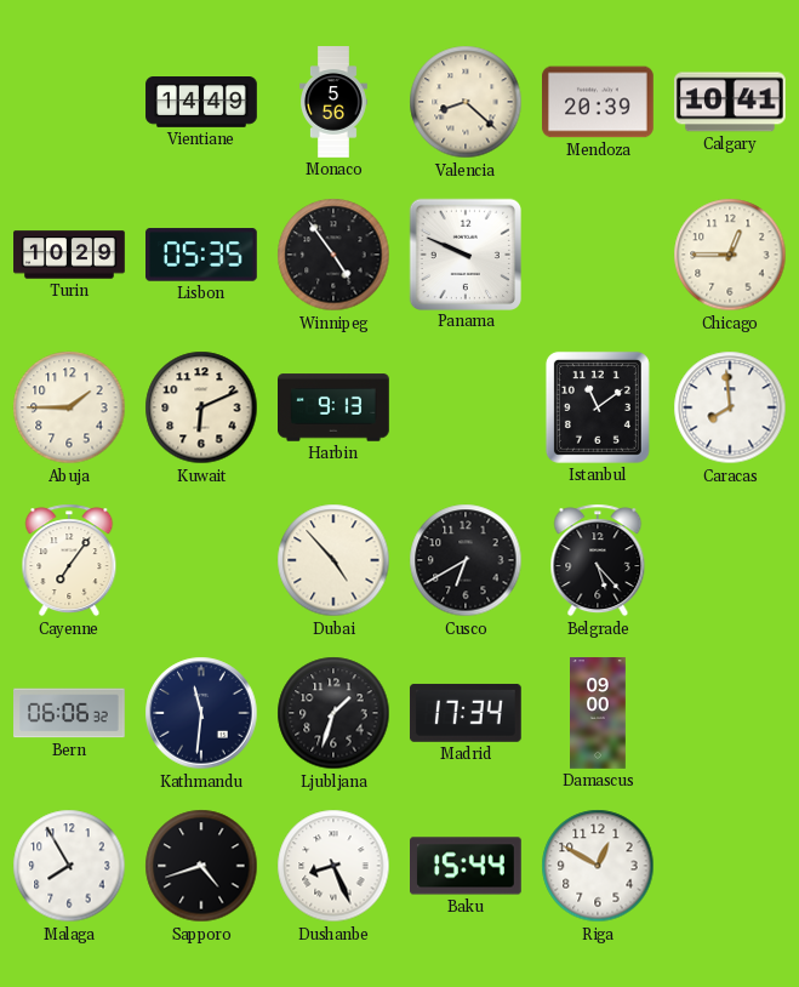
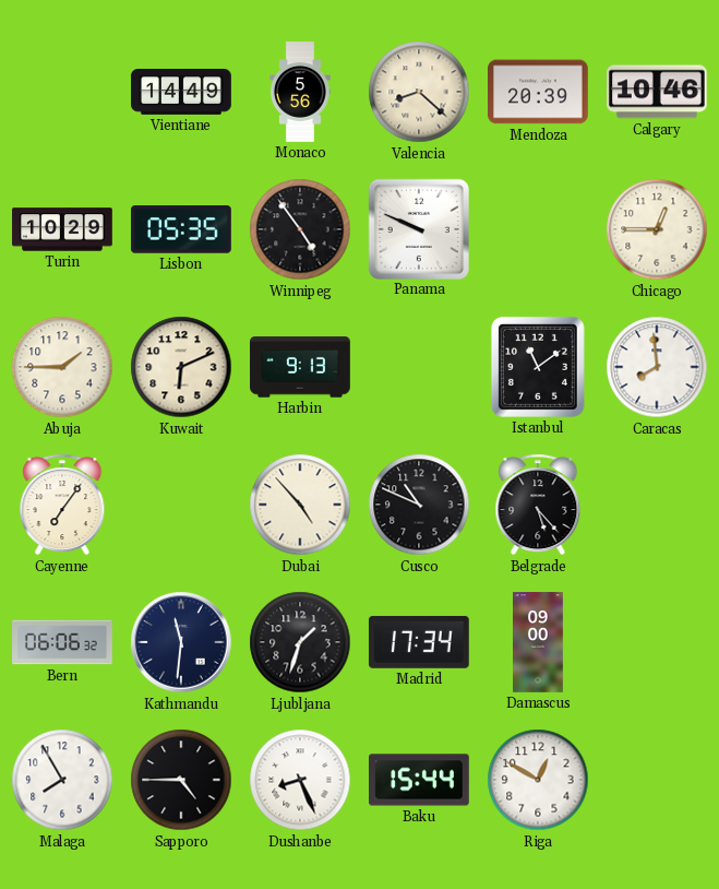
Calgary: 10:41 -> 10:46
Cusco: 6:40 -> 10:49
Sapporo: 4:42 -> 4:45
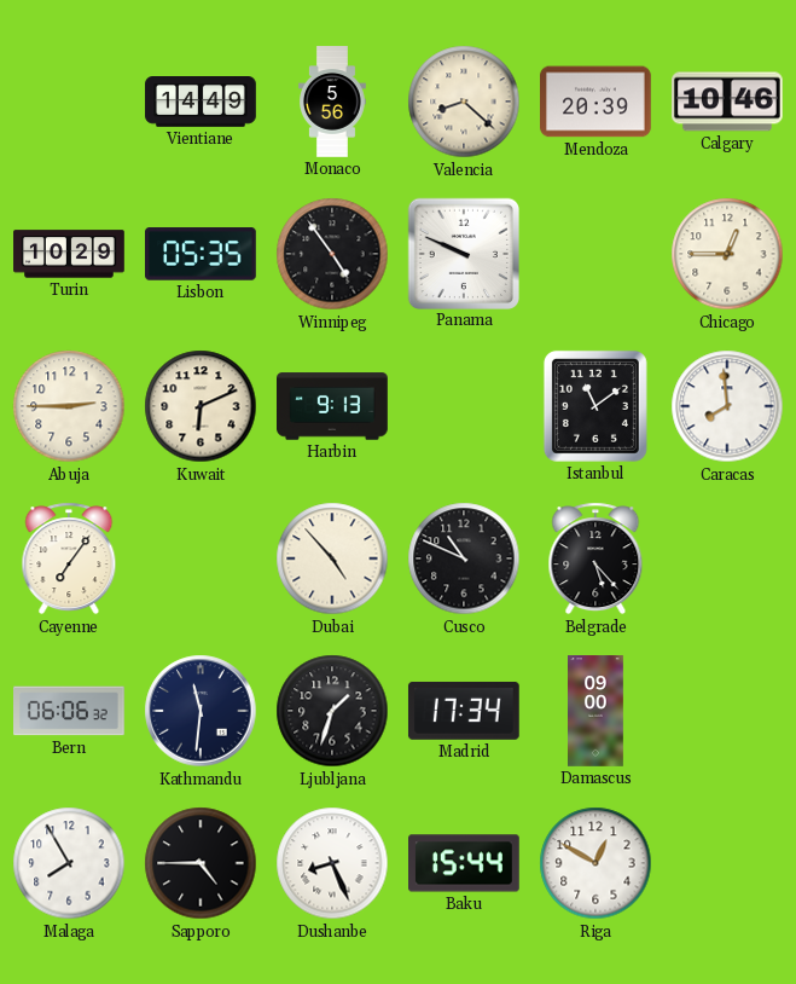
Abuja: 1:45 -> 2:45
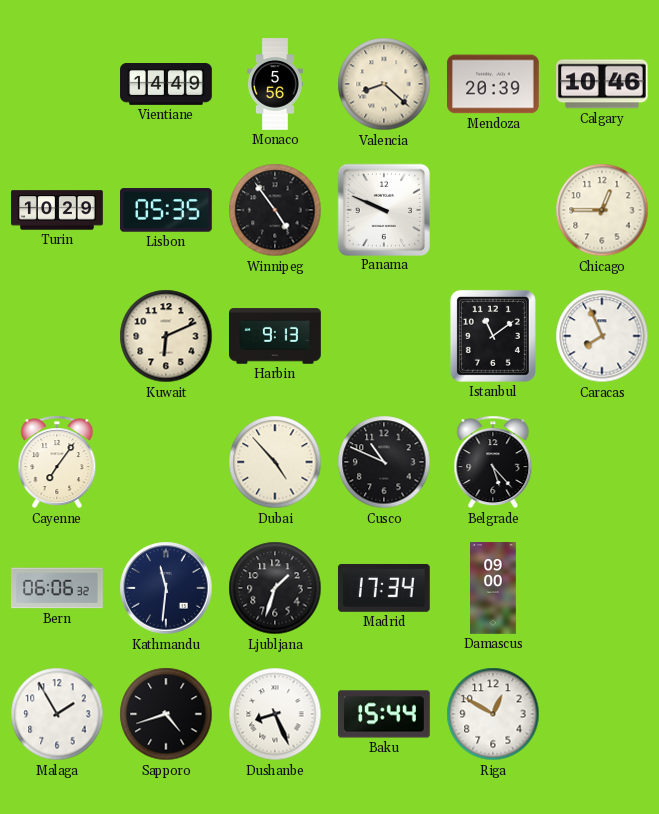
Abuja: 2:45 -> none
Caracas: 7:59 -> 7:56
Malaga: 7:55 -> 1:55
Sapporo: 4:45 -> 4:42
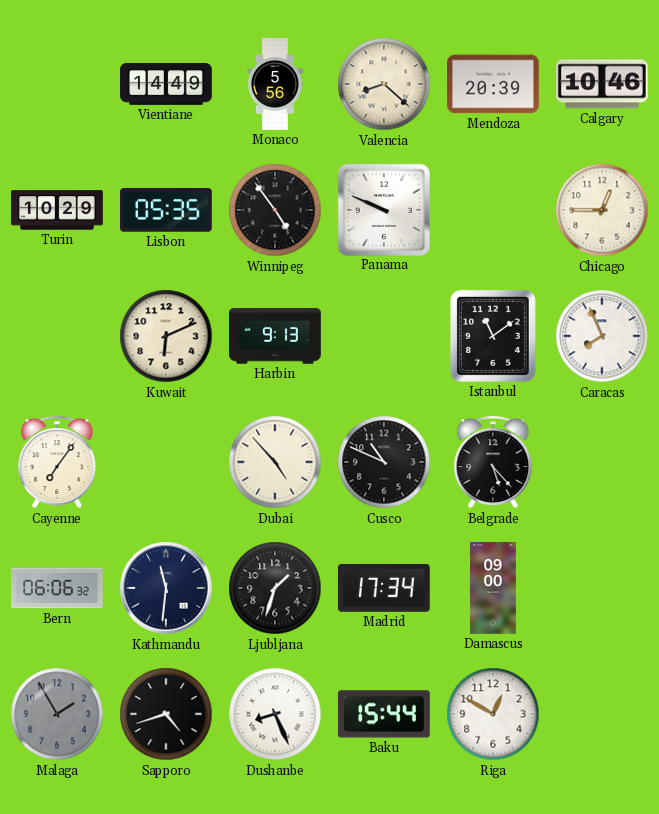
Malaga dial: white -> grey
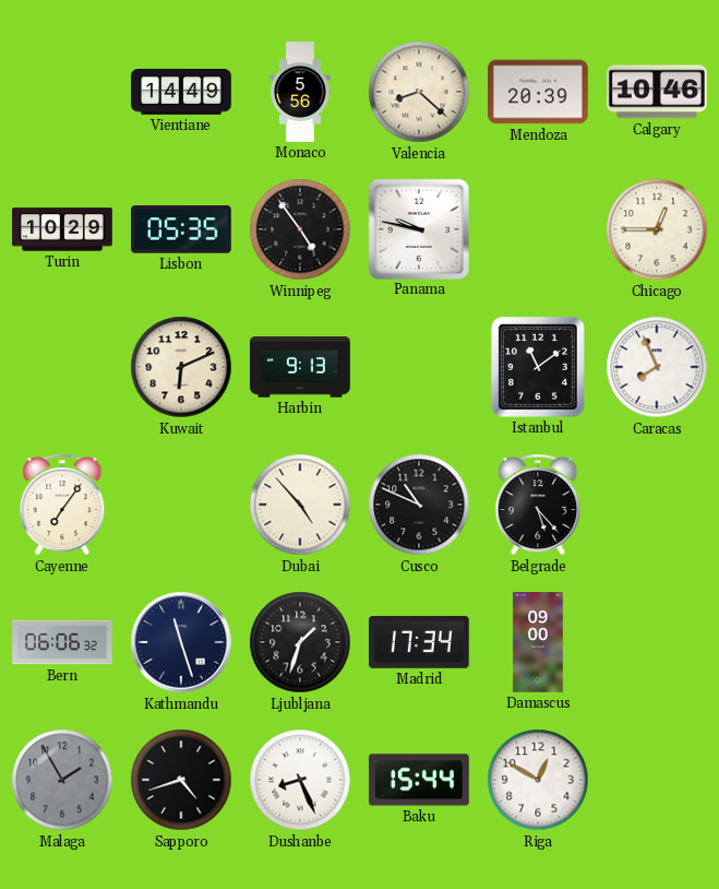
Panama: 9:49 -> 9:47
Kathmandu: 11:31 -> 11:27
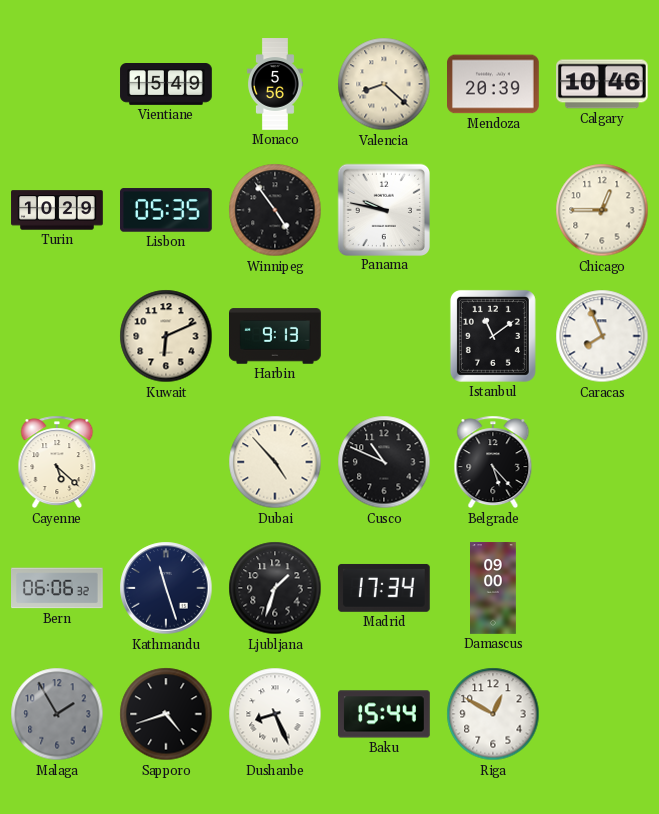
Vientiane: 14:49 -> 15:49
Cayenne: 7:06 -> 5:22
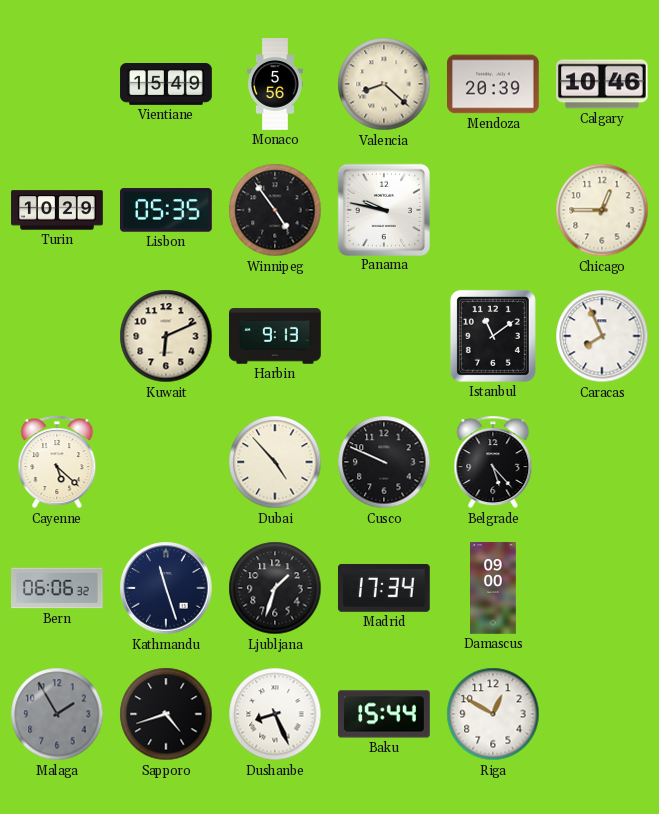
Cusco: 10:49 -> 9:49
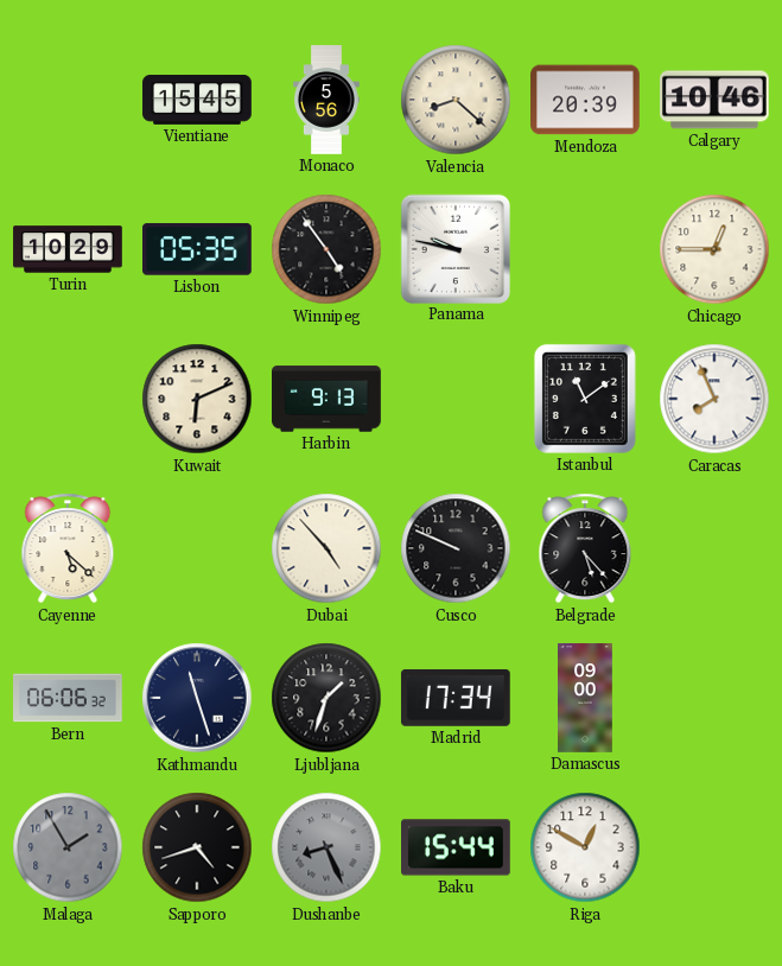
Vientiane: 15:49 -> 15:45
Dushanbe dial: white -> grey
